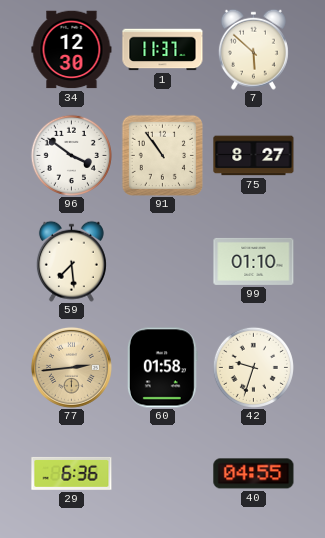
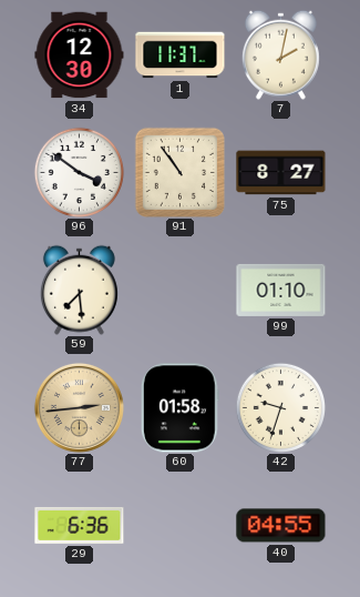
7: 5:52 -> 2:02
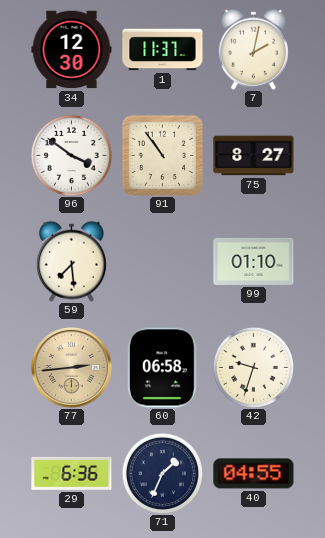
60: 01:58 -> 06:58
71: none -> 1:34
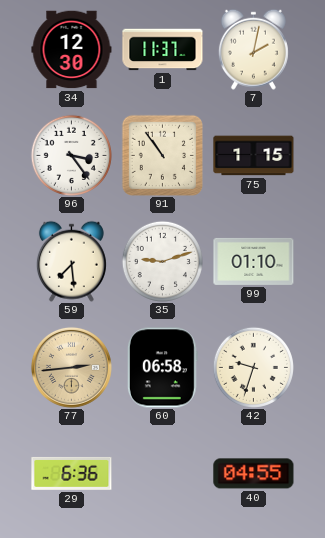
96: 3:51 -> 3:24
75: 8:27 -> 1:15
35: none -> 9:12
71: 1:34 -> none
